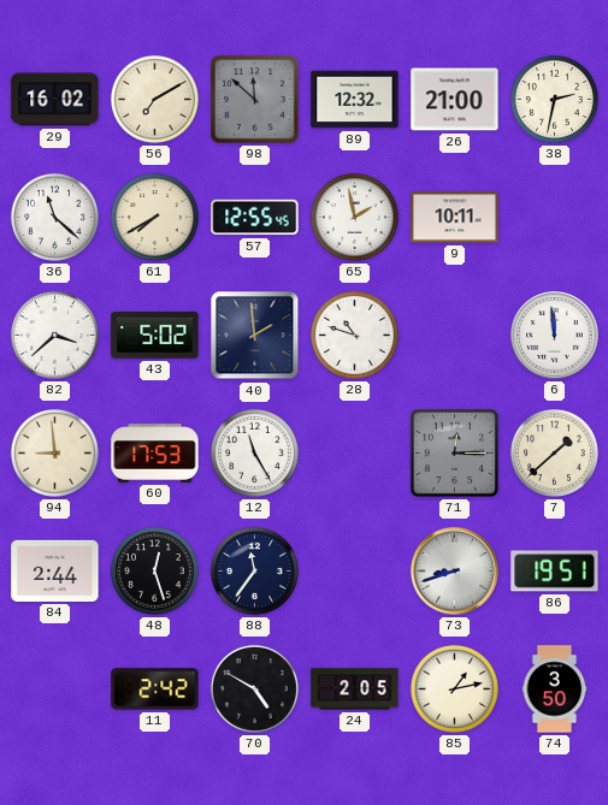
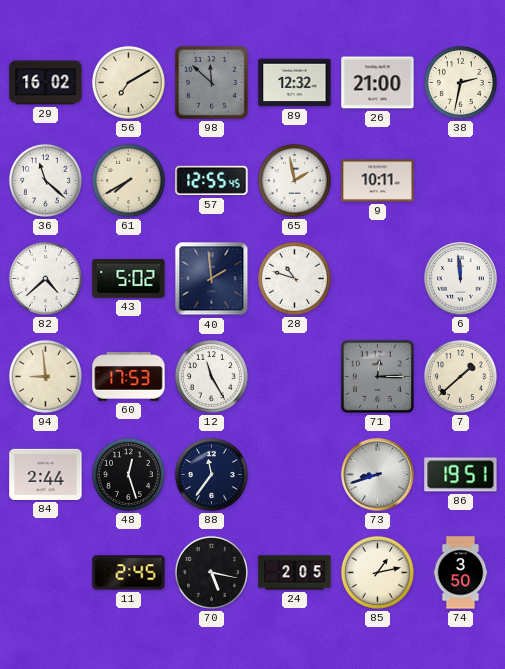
82: 3:38 -> 4:38
11: 2:42 -> 2:45
70: 4:50 -> 5:17
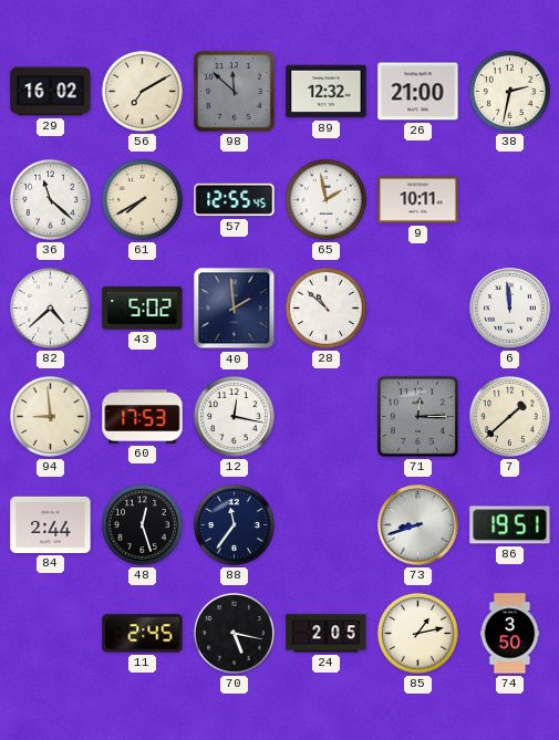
28: 10:48 -> 10:52
12: 11:25 -> 12:17
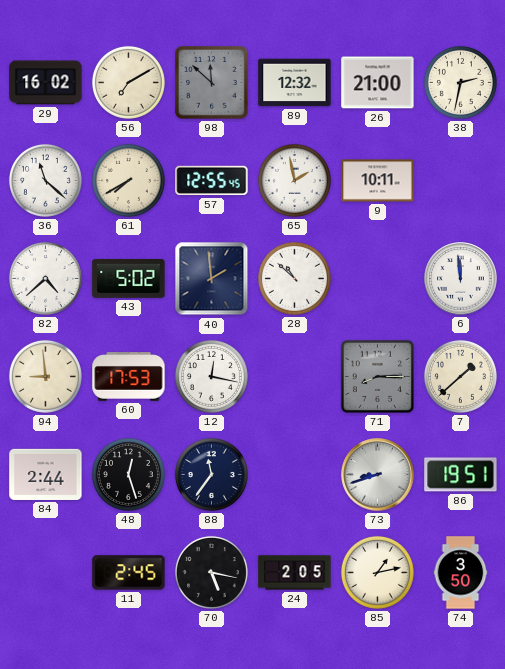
71: 12:15 -> 8:15
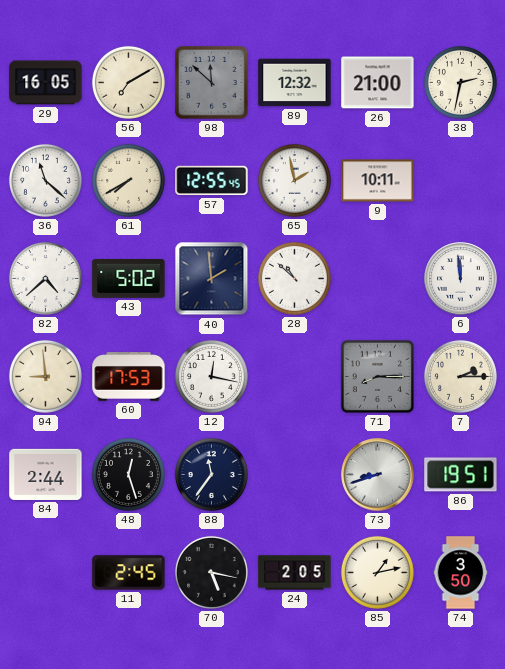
29: 16:02 -> 16:05
7: 1:38 -> 2:15
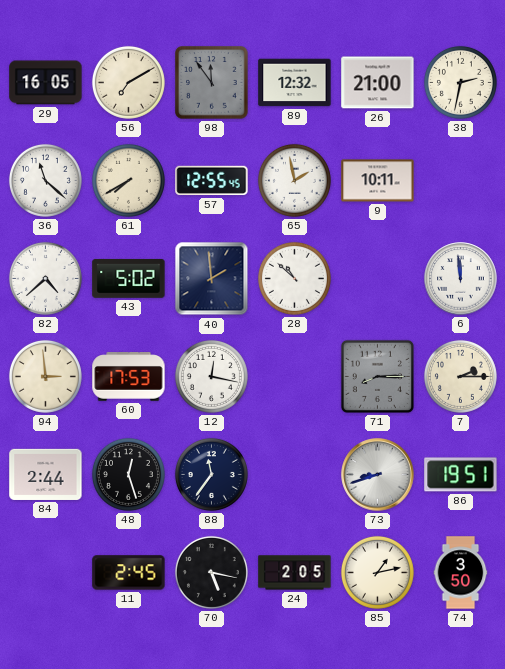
98: 11:52 -> 11:54
94: 8:59 -> 2:59
